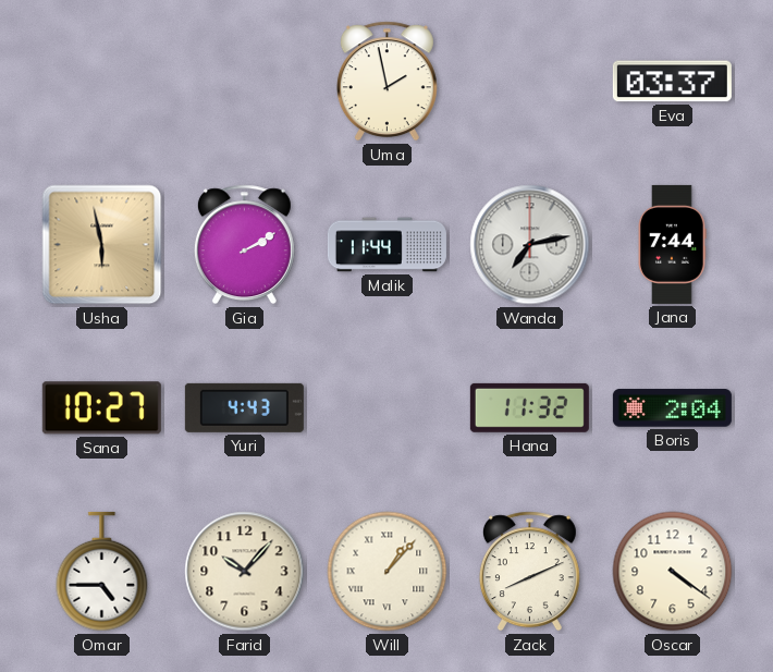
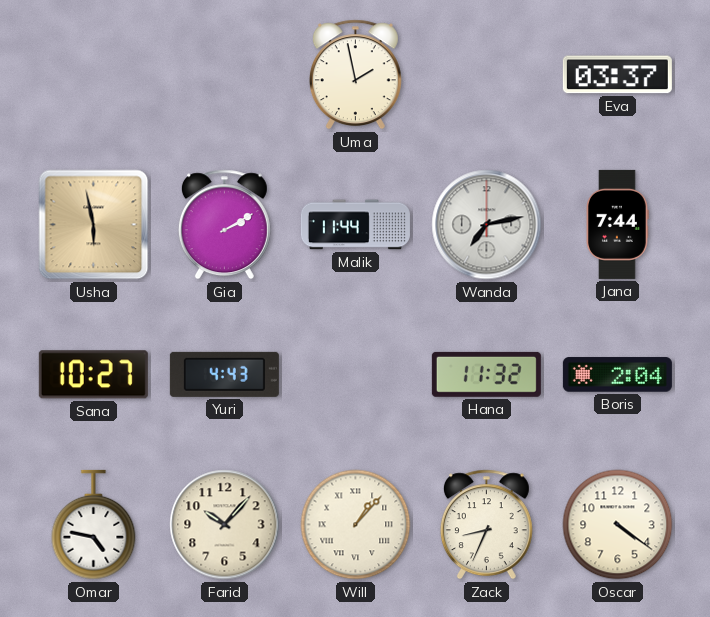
Omar: 4:45 -> 4:47
Zack: 8:11 -> 8:34
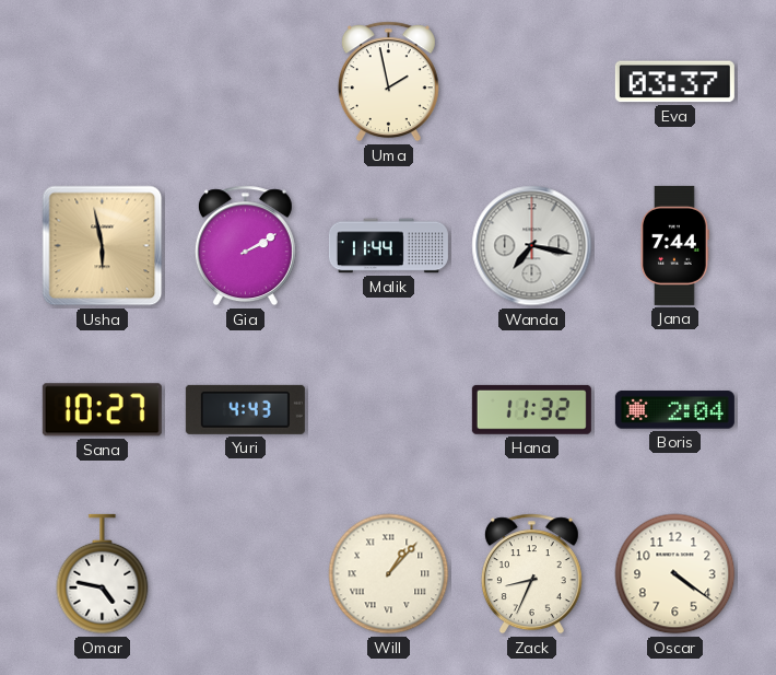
Wanda: 7:13 -> 7:17
Farid: 10:07 -> none
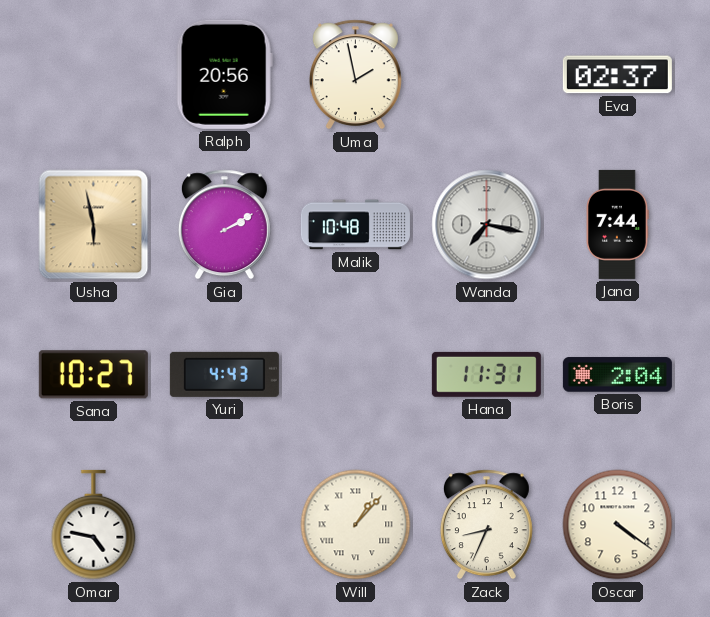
Ralph: none -> 20:56
Eva: 03:37 -> 02:37
Malik: 11:44 -> 10:48
Hana: 11:32 -> 11:31
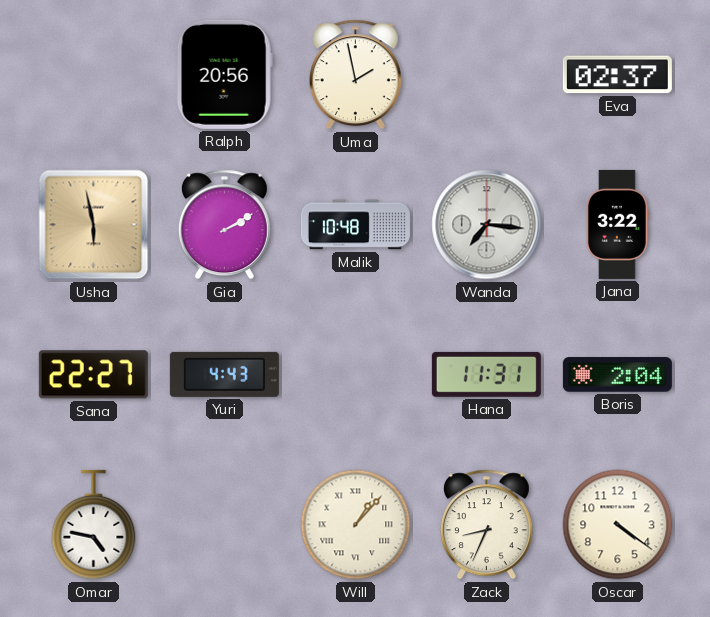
Wanda: 7:17 -> 7:16
Jana: 7:44 -> 3:22
Sana: 10:27 -> 22:27
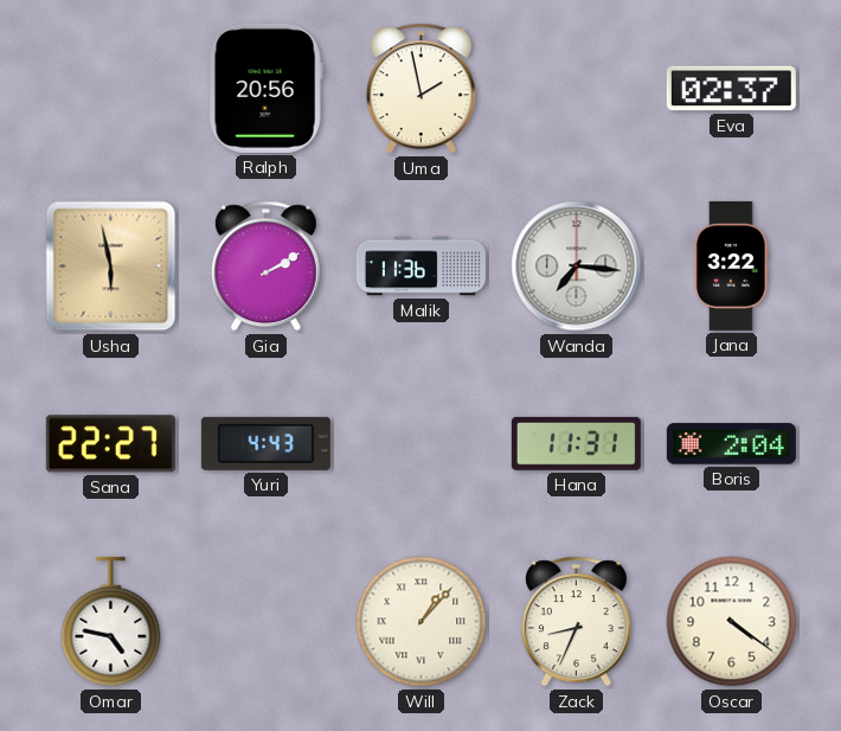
Malik: 10:48 -> 11:36
